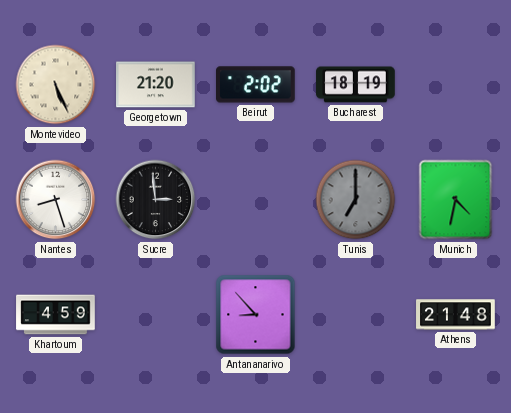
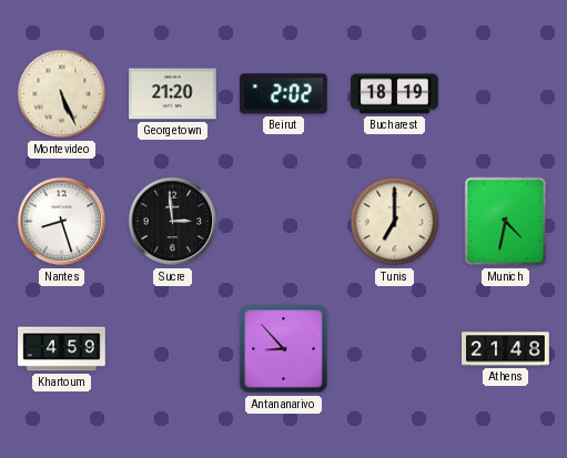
Tunis dial: grey -> cream
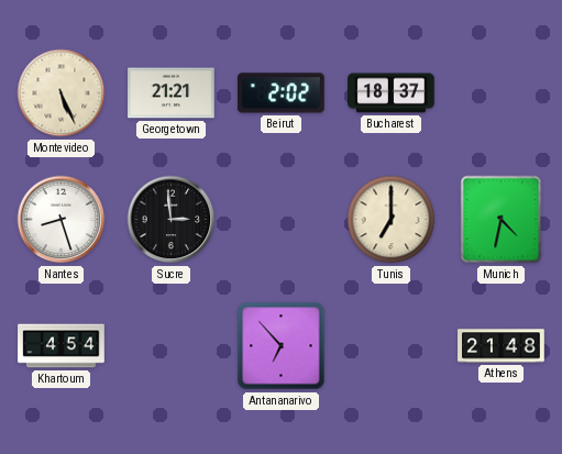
Georgetown: 21:20 -> 21:21
Bucharest: 18:19 -> 18:37
Khartoum: 4:59 -> 4:54
Antananarivo: 8:53 -> 6:53
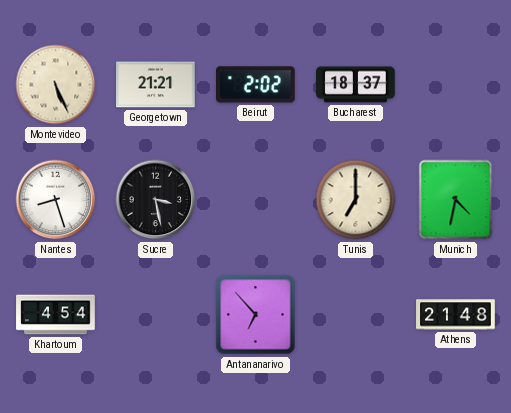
Sucre: 2:59 -> 3:28
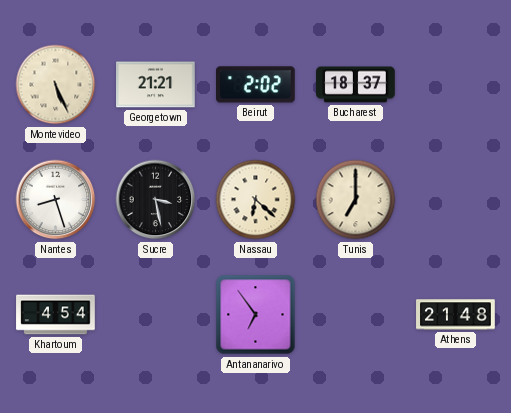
Nassau: none -> 6:22
Munich: 4:32 -> none
Antananarivo: 6:53 -> 6:54
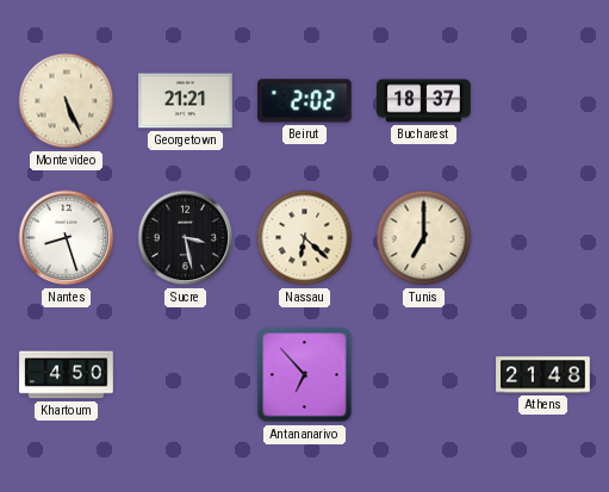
Khartoum: 4:54 -> 4:50
Antananarivo: 6:54 -> 6:53
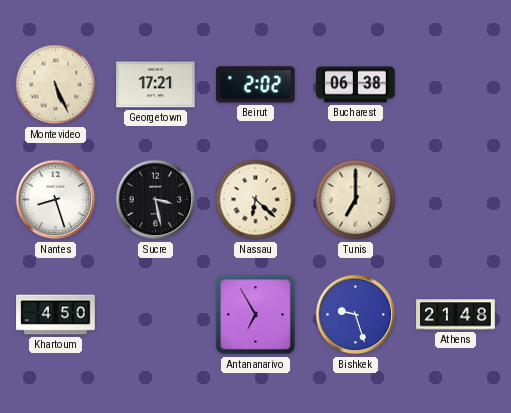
Georgetown: 21:21 -> 17:21
Bucharest: 18:37 -> 06:38
Antananarivo: 6:53 -> 6:55
Bishkek: none -> 9:27
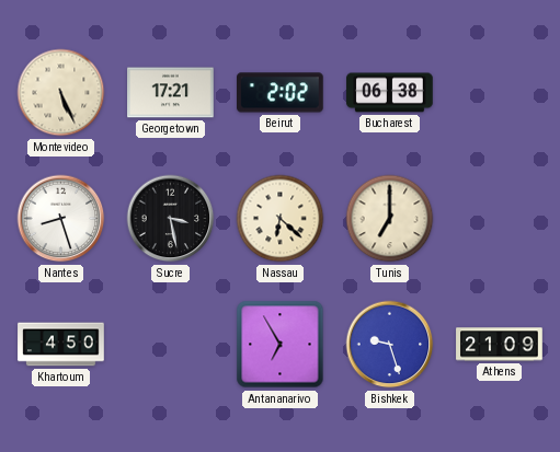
Athens: 21:48 -> 21:09
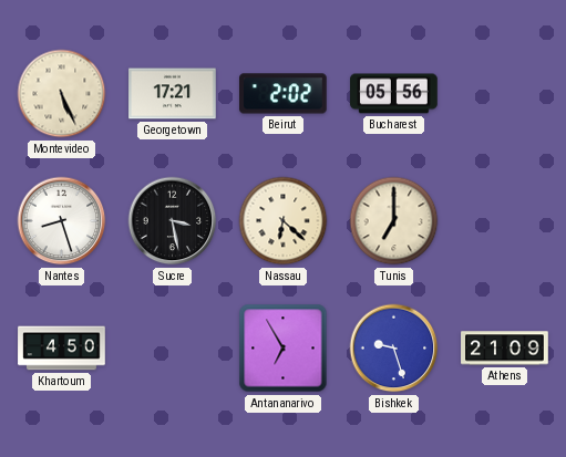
Bucharest: 06:38 -> 05:56
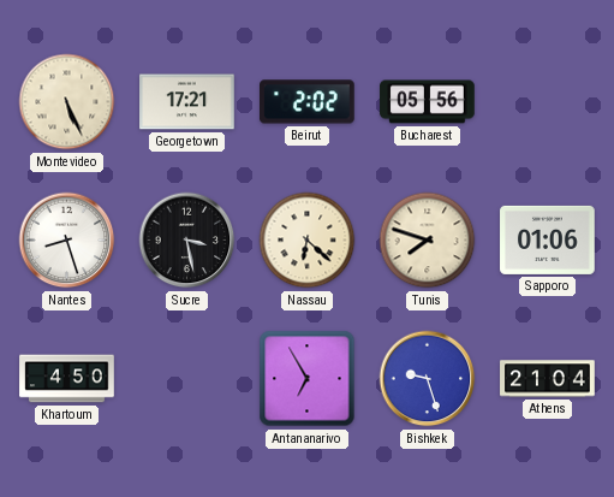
Tunis: 7:00 -> 7:48
Sapporo: none -> 01:06
Athens: 21:09 -> 21:04
